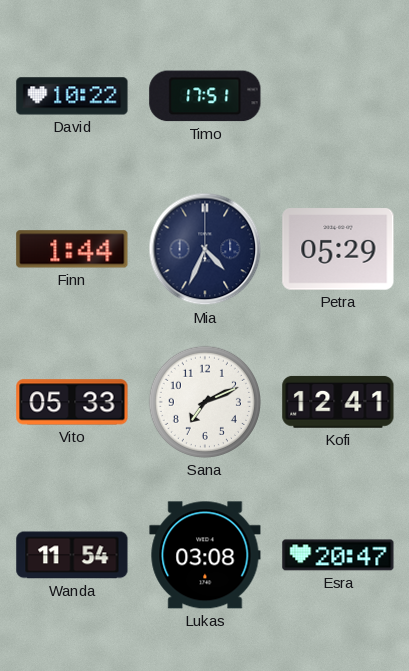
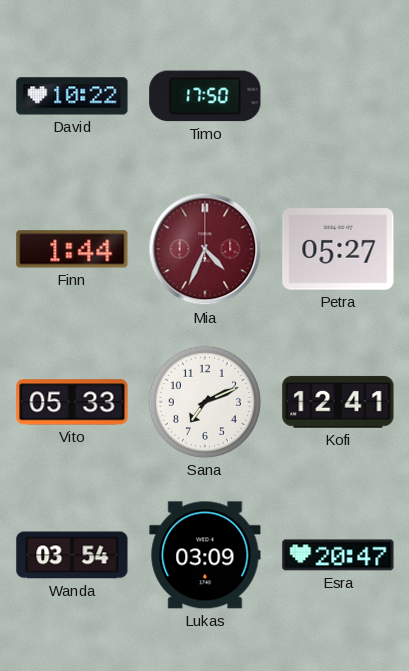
Timo: 17:51 -> 17:50
Mia dial: navy -> burgundy
Petra: 05:29 -> 05:27
Wanda: 11:54 -> 03:54
Lukas: 03:08 -> 03:09
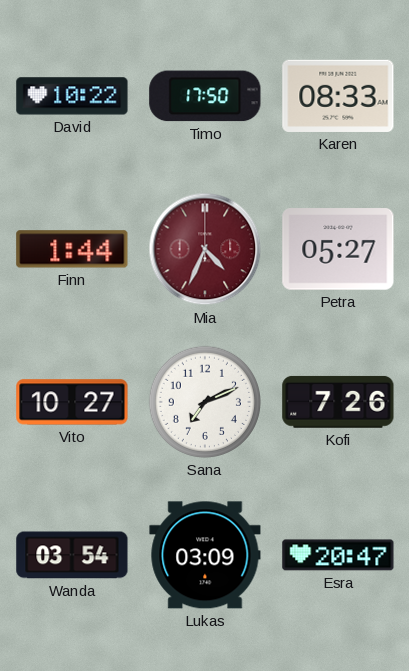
Karen: none -> 08:33
Vito: 05:33 -> 10:27
Kofi: 12:41 -> 7:26
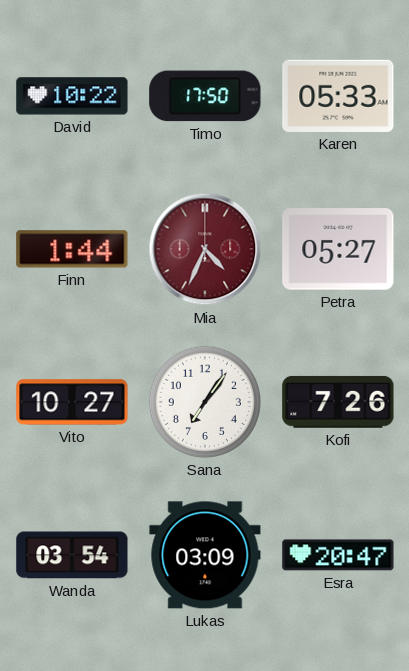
Karen: 08:33 -> 05:33
Sana: 7:11 -> 7:06
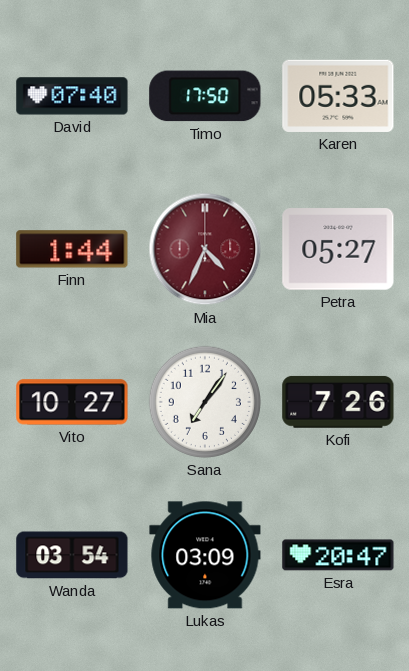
David: 10:22 -> 07:40
